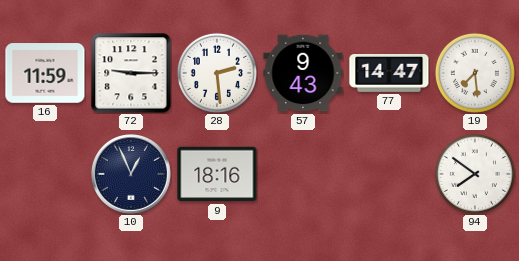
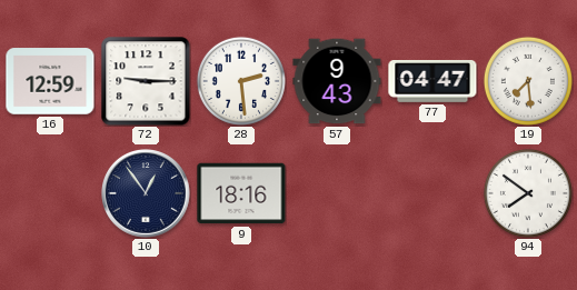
16: 11:59 -> 12:59
77: 14:47 -> 04:47
10: 12:56 -> 12:54
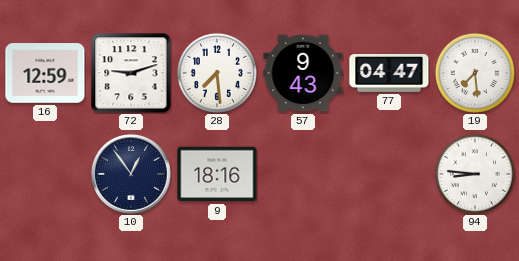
72: 9:15 -> 9:12
28: 2:29 -> 7:29
94: 7:51 -> 8:46
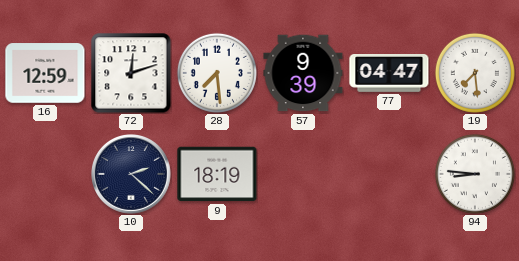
72: 9:12 -> 12:12
57: 9:43 -> 9:39
10: 12:54 -> 2:22
9: 18:16 -> 18:19
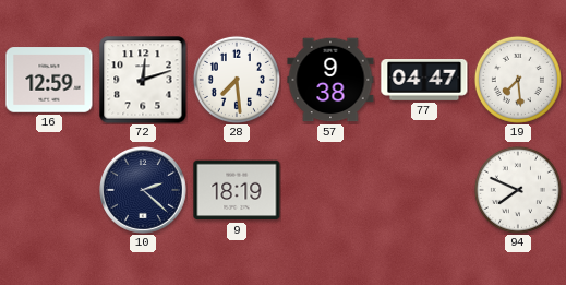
57: 9:39 -> 9:38
94: 8:46 -> 7:49
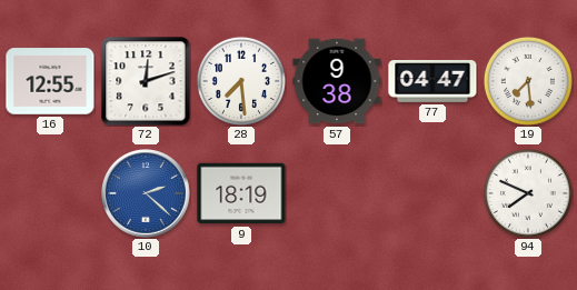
16: 12:59 -> 12:55
10 dial: navy -> blue
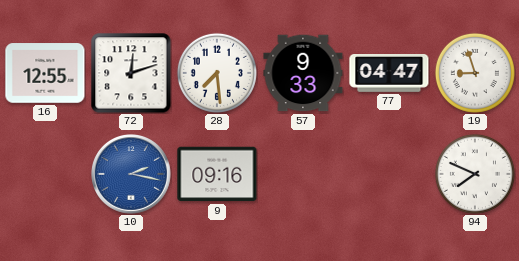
57: 9:38 -> 9:33
19: 7:29 -> 8:57
10: 2:22 -> 2:17
9: 18:19 -> 09:16
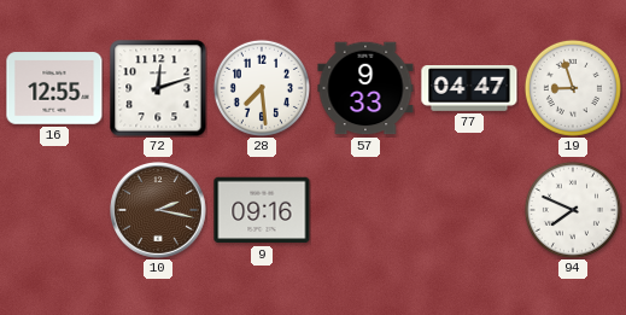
10 dial: blue -> brown
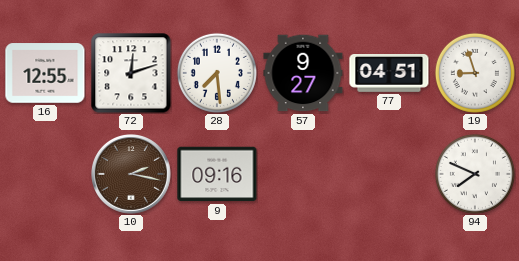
57: 9:33 -> 9:27
77: 04:47 -> 04:51
